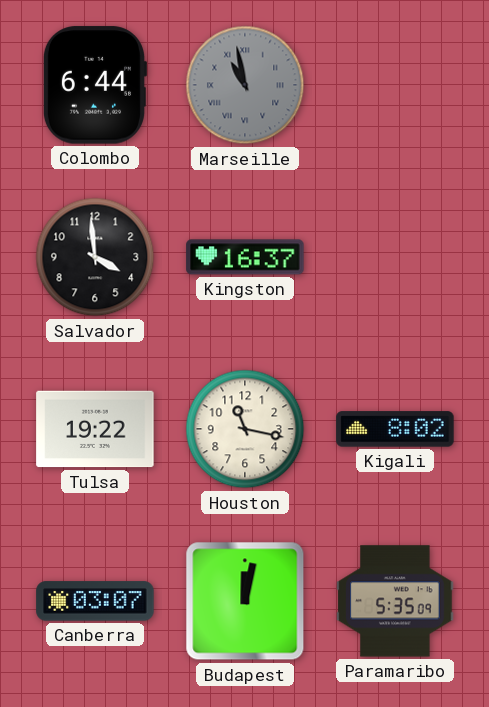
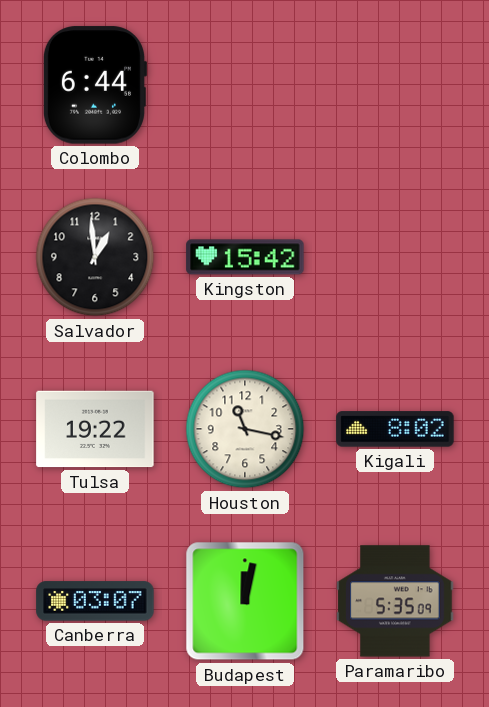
Marseille: 10:58 -> none
Salvador: 3:59 -> 12:59
Kingston: 16:37 -> 15:42
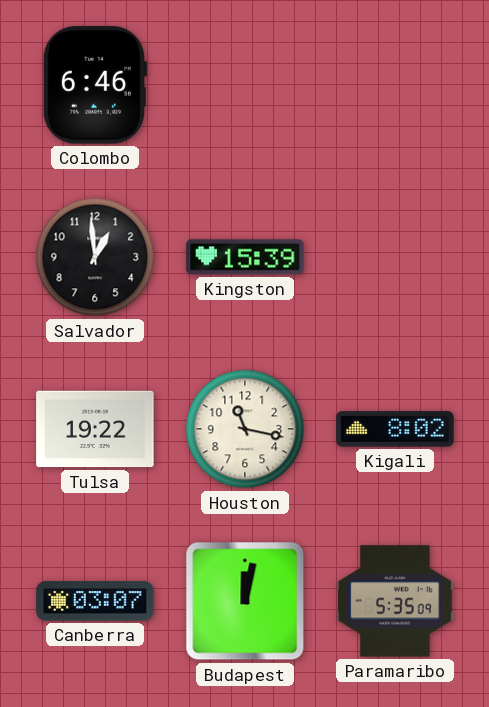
Colombo: 6:44 -> 6:46
Kingston: 15:42 -> 15:39
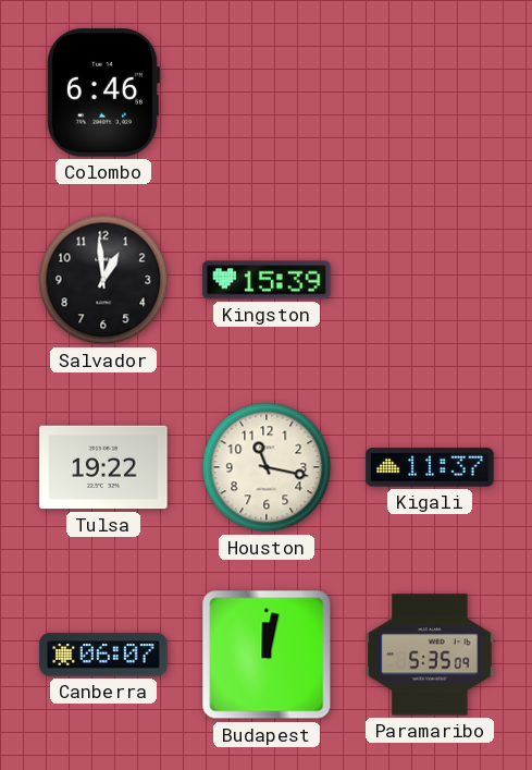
Kigali: 8:02 -> 11:37
Canberra: 03:07 -> 06:07
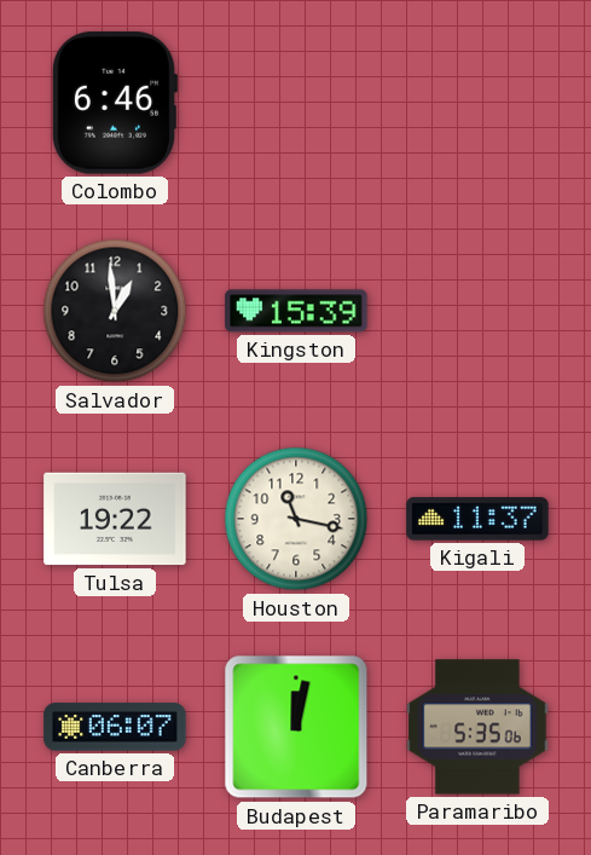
Paramaribo: 5:35:09 -> 5:35:06
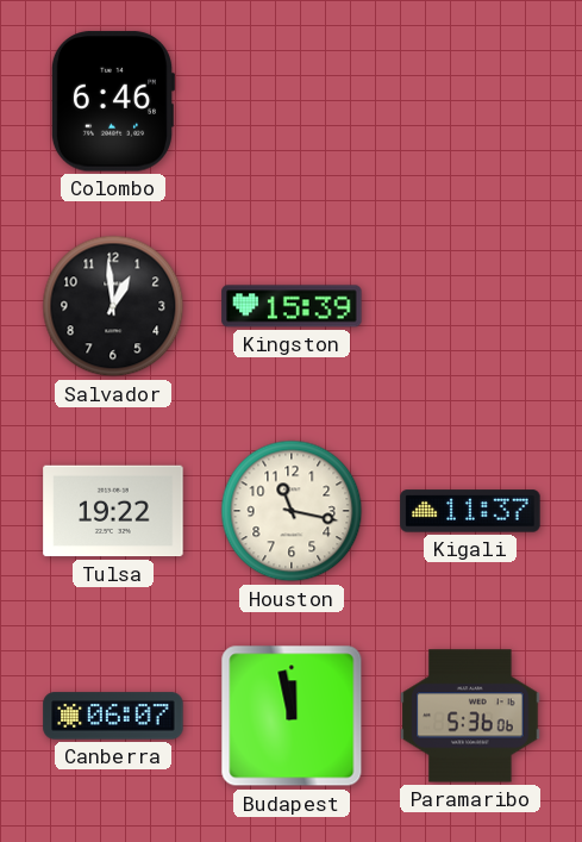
Budapest: 12:02 -> 11:58
Paramaribo: 5:35 -> 5:36
